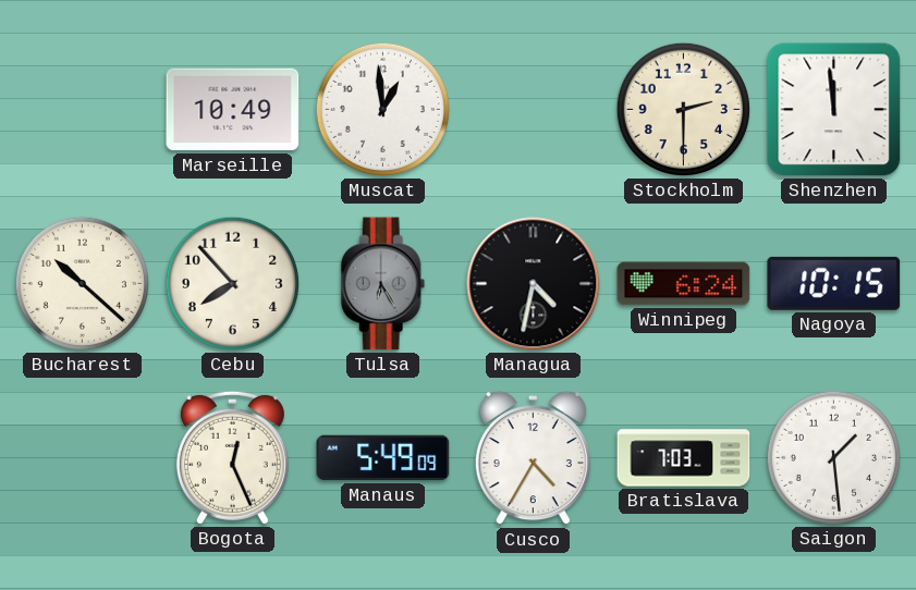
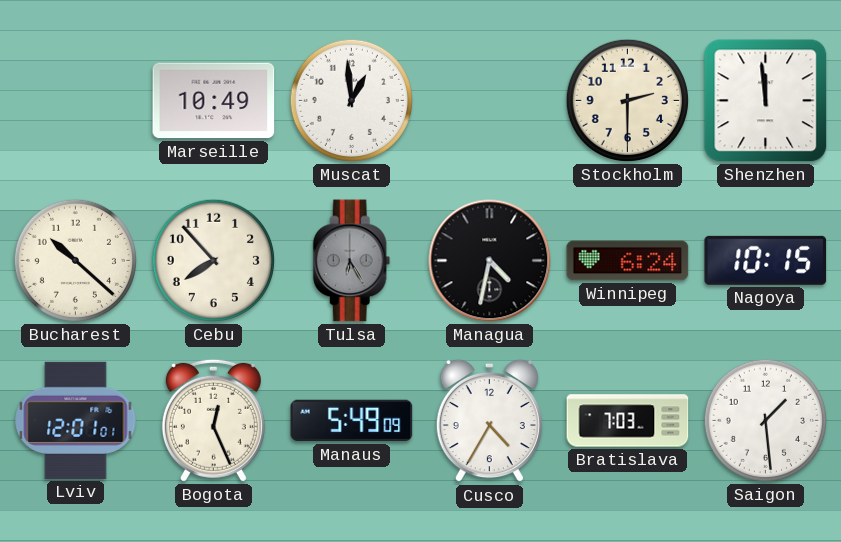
Lviv: none -> 12:01
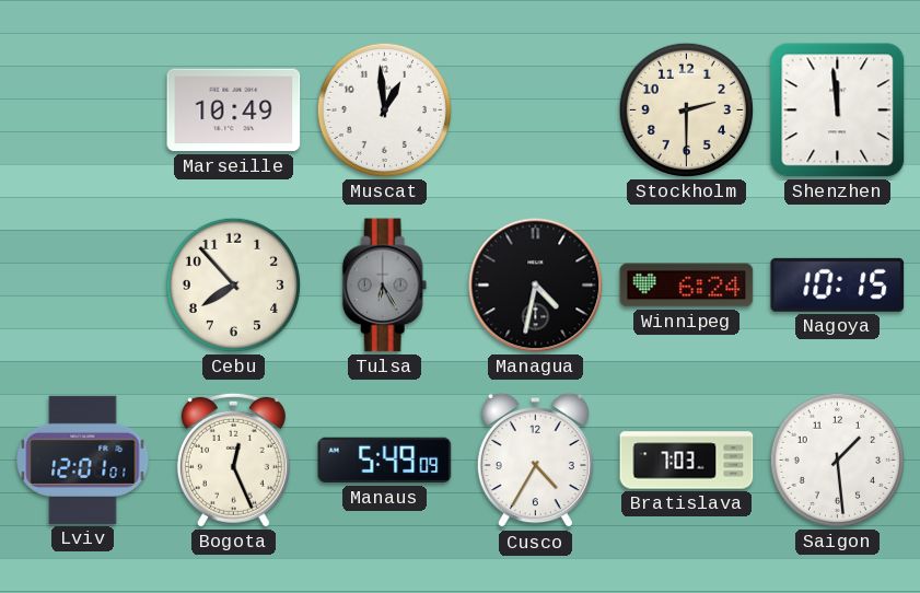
Bucharest: 10:22 -> none
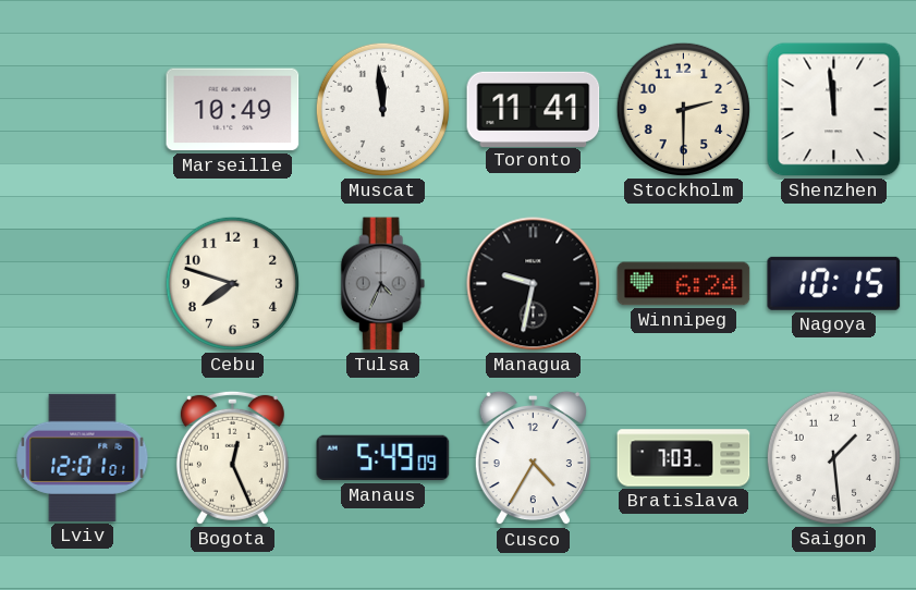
Muscat: 12:59 -> 11:59
Toronto: none -> 11:41
Cebu: 7:53 -> 7:48
Tulsa: 6:25 -> 4:34
Managua: 4:32 -> 9:32
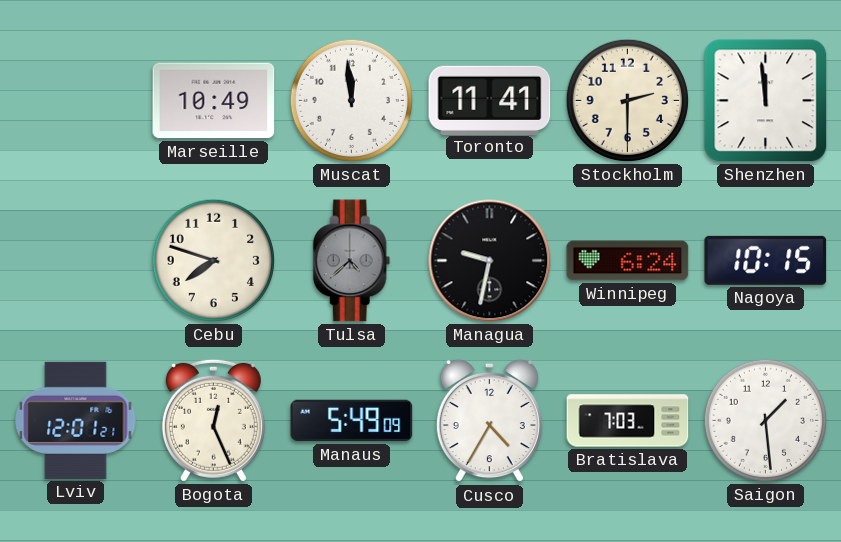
Tulsa: 4:34 -> 4:38
Lviv: 12:01:01 -> 12:01:21
